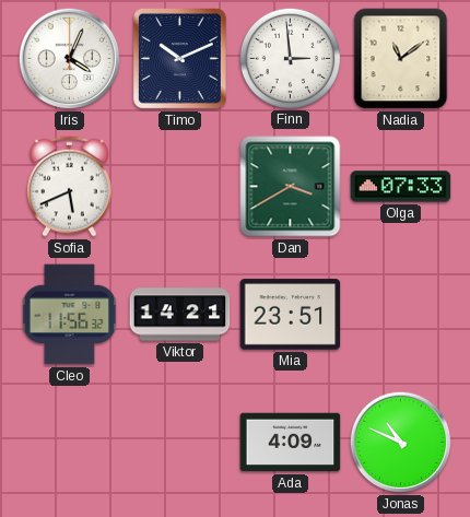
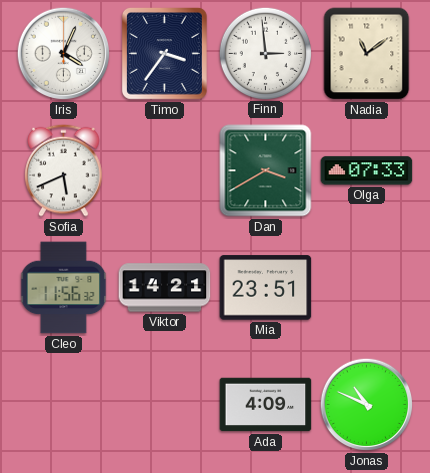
Timo: 10:11 -> 3:36
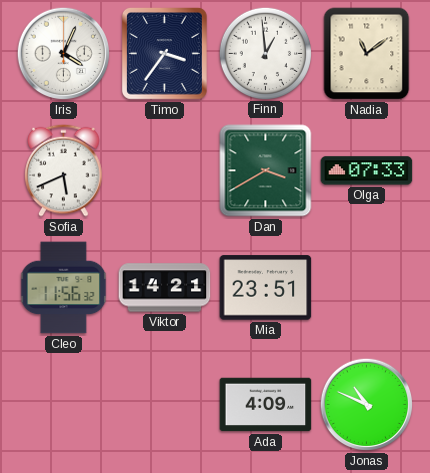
Finn: 2:59 -> 12:59
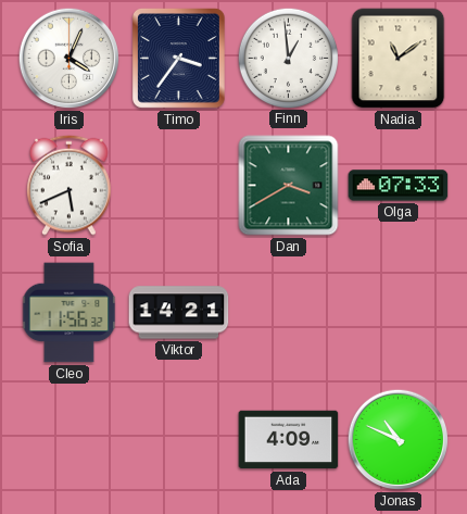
Mia: 23:51 -> none
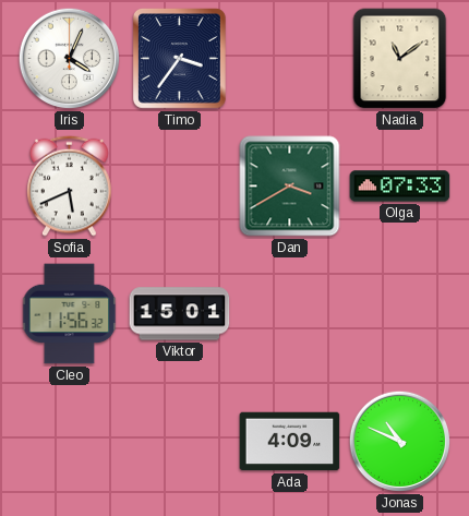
Finn: 12:59 -> none
Viktor: 14:21 -> 15:01
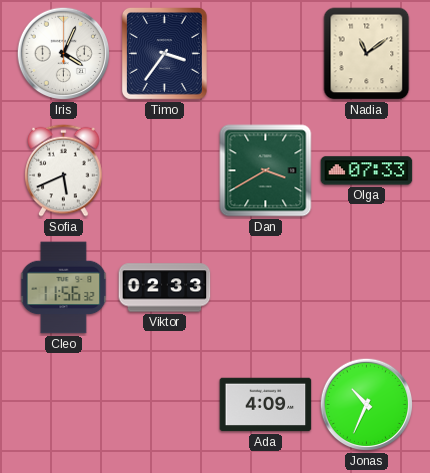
Viktor: 15:01 -> 02:33
Jonas: 10:49 -> 10:34
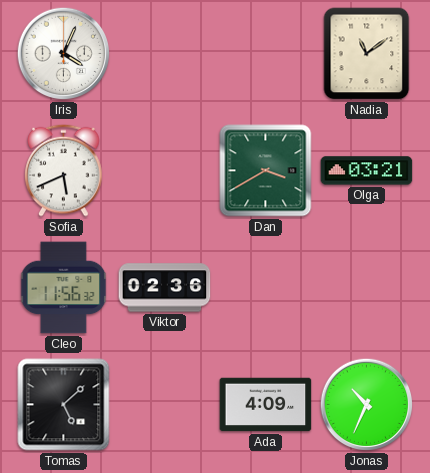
Timo: 3:36 -> none
Olga: 07:33 -> 03:21
Viktor: 02:33 -> 02:36
Tomas: none -> 5:08
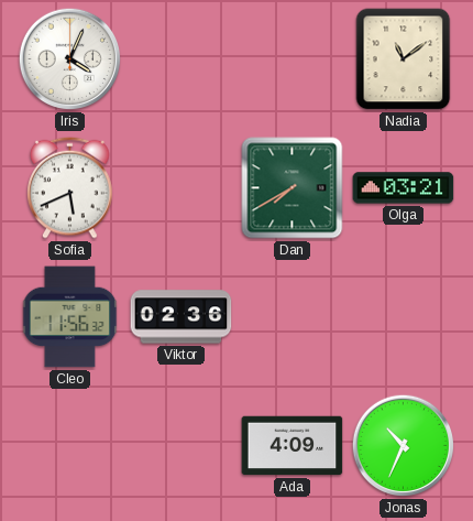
Dan: 3:40 -> 7:40
Tomas: 5:08 -> none
